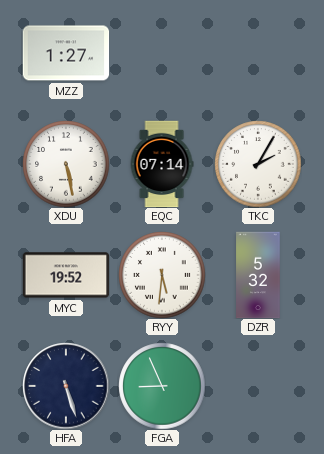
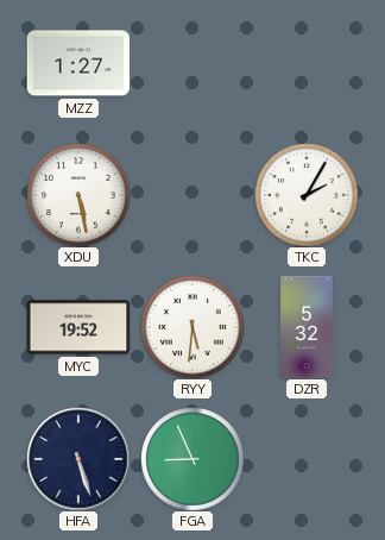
EQC: 07:14 -> none
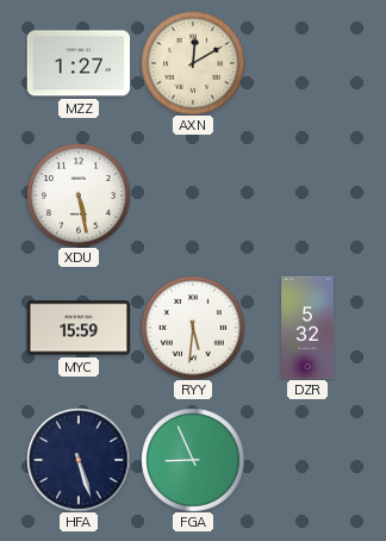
AXN: none -> 12:10
TKC: 2:05 -> none
MYC: 19:52 -> 15:59
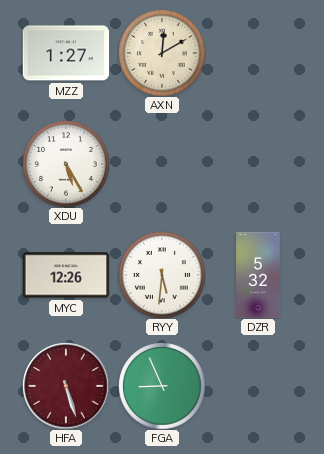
XDU: 5:28 -> 5:25
MYC: 15:59 -> 12:26
HFA dial: navy -> burgundy
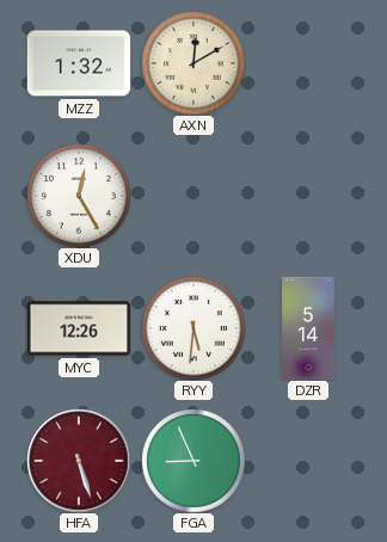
MZZ: 1:27 -> 1:32
XDU: 5:25 -> 12:25
DZR: 5:32 -> 5:14
